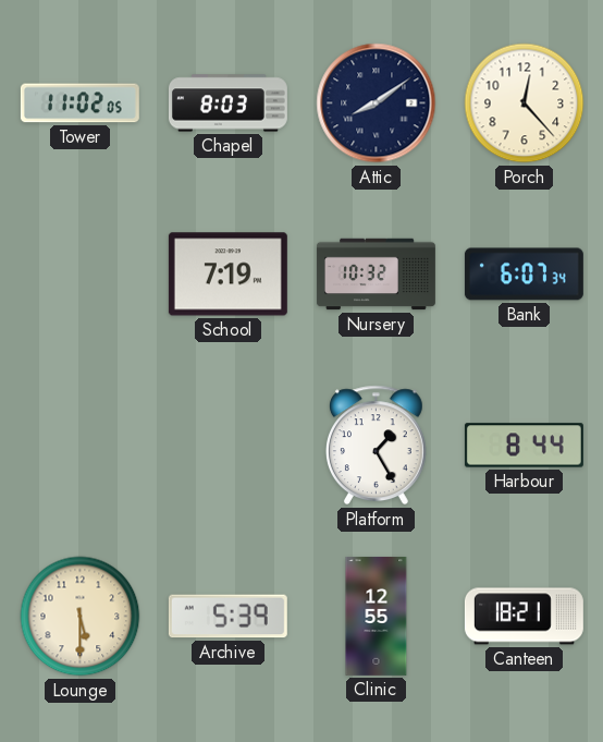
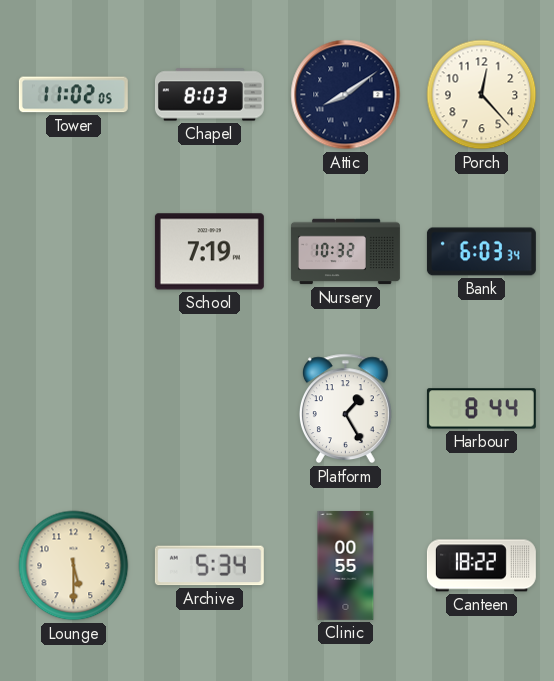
Bank: 6:07 -> 6:03
Archive: 5:39 -> 5:34
Clinic: 12:55 -> 00:55
Canteen: 18:21 -> 18:22
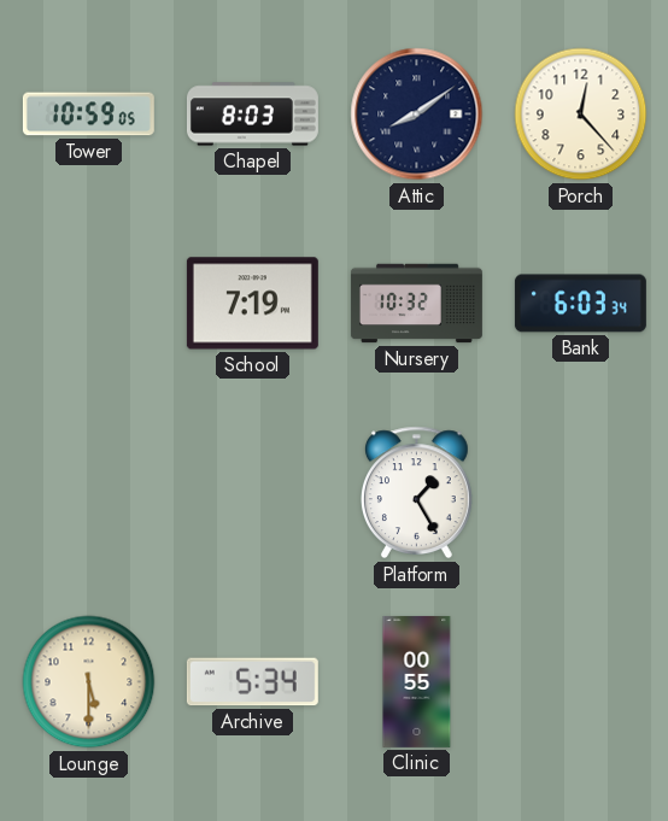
Tower: 11:02 -> 10:59
Harbour: 8:44 -> none
Canteen: 18:22 -> none
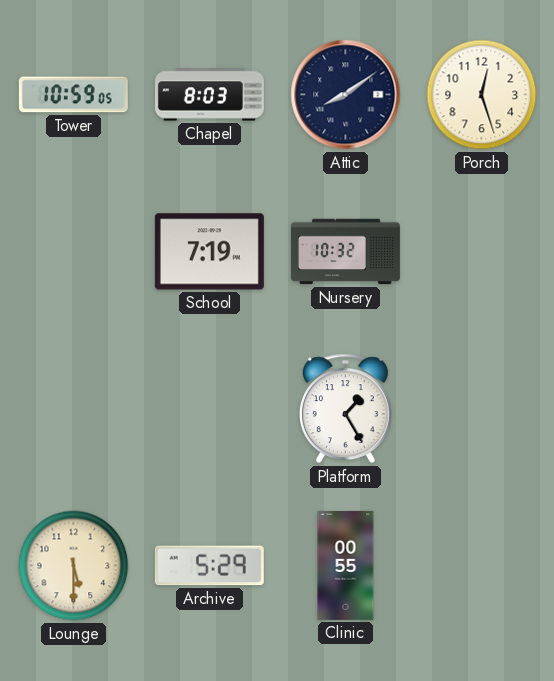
Porch: 12:23 -> 12:27
Bank: 6:03 -> none
Archive: 5:34 -> 5:29
